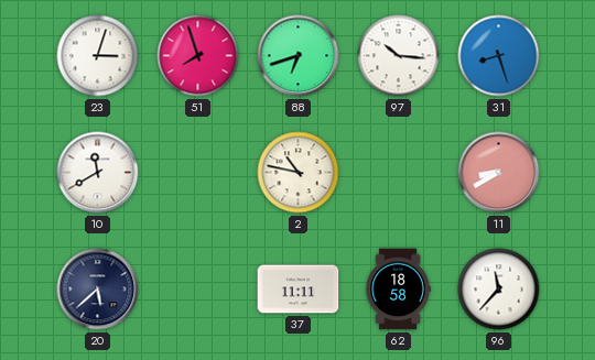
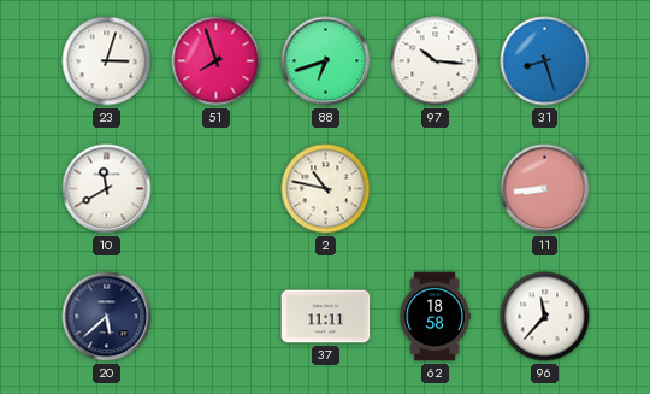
11: 8:40 -> 8:44
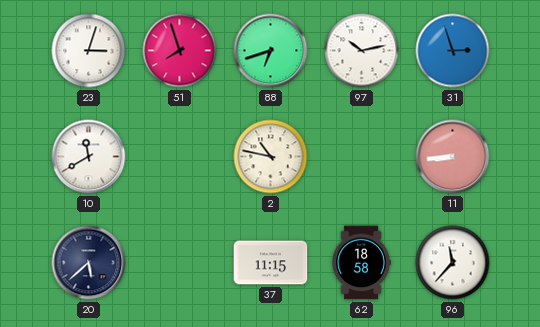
97: 10:16 -> 10:13
31: 8:27 -> 2:57
37: 11:11 -> 11:15
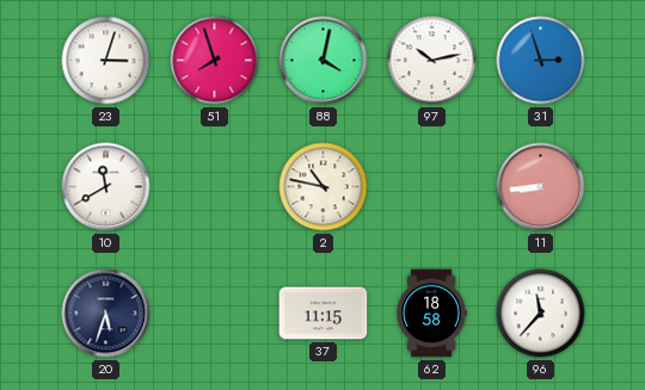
88: 6:42 -> 4:02
20: 5:38 -> 5:33
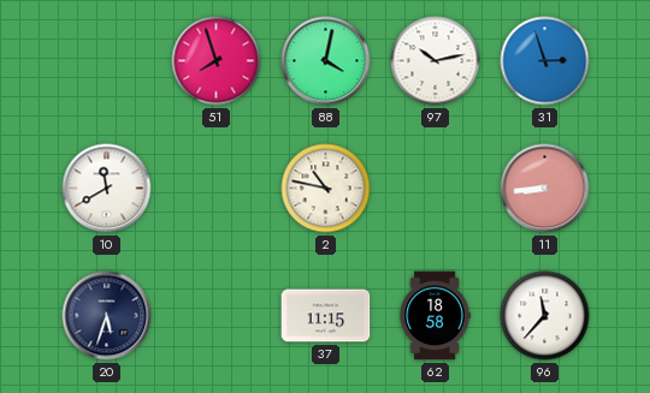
23: 3:03 -> none
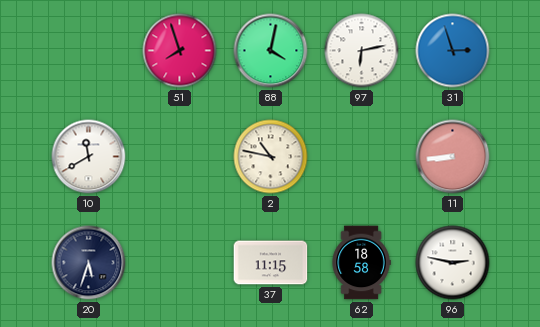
97: 10:13 -> 6:13
96: 11:37 -> 2:47
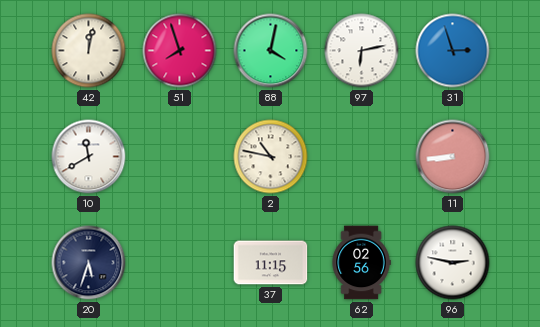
42: none -> 12:02
62: 18:58 -> 02:56
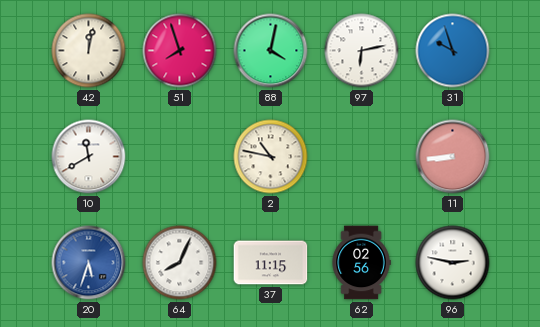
31: 2:57 -> 9:57
20 dial: navy -> blue
64: none -> 8:04
